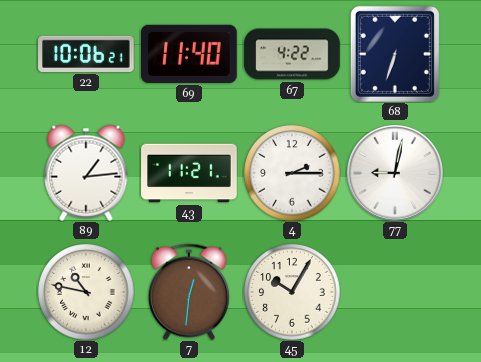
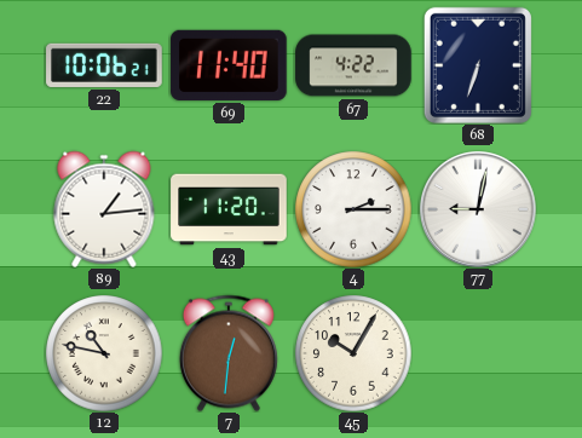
43: 11:21 -> 11:20
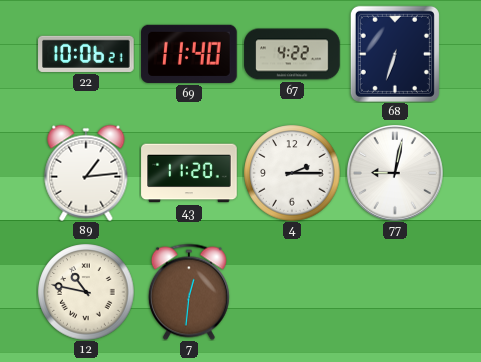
45: 10:05 -> none
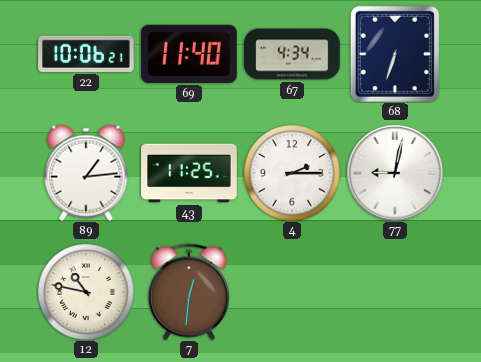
67: 4:22 -> 4:34
43: 11:20 -> 11:25
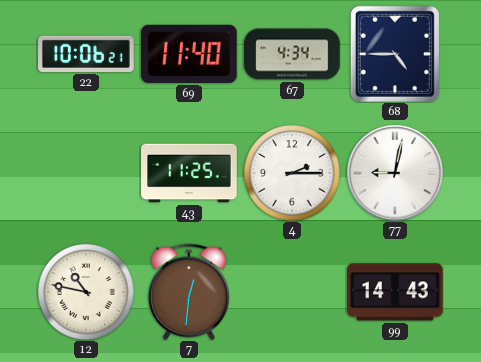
68: 6:33 -> 4:45
89: 1:14 -> none
99: none -> 14:43
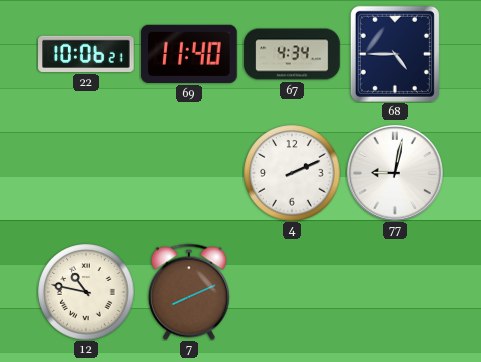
43: 11:25 -> none
4: 2:15 -> 2:11
7: 12:31 -> 8:11
99: 14:43 -> none
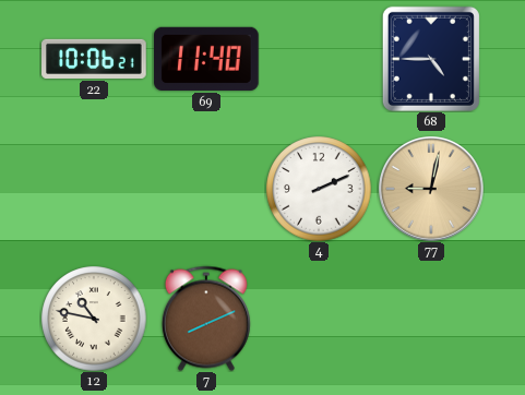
67: 4:34 -> none
77 dial: white -> champagne
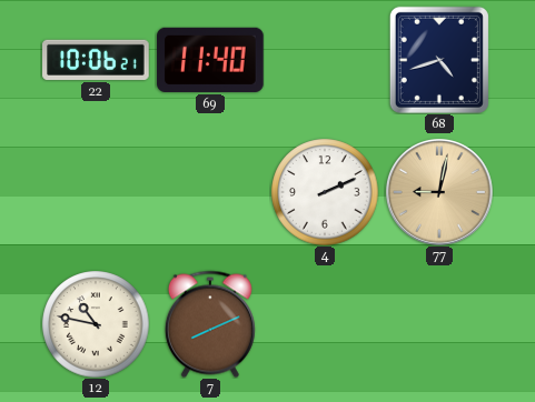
68: 4:45 -> 4:42
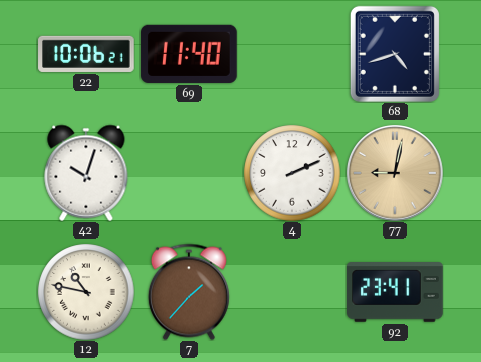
42: none -> 10:03
7: 8:11 -> 1:37
92: none -> 23:41
